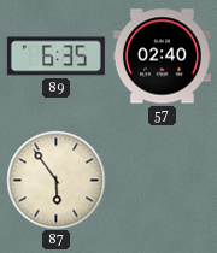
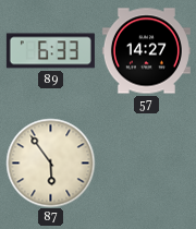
89: 6:35 -> 6:33
57: 02:40 -> 14:27
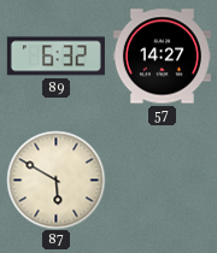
89: 6:33 -> 6:32
87: 5:54 -> 5:50
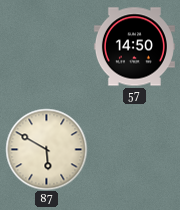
89: 6:32 -> none
57: 14:27 -> 14:50
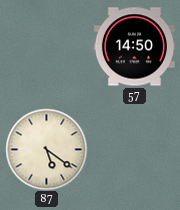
87: 5:50 -> 5:21
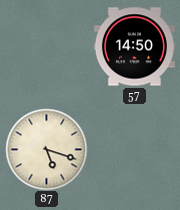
87: 5:21 -> 5:18
